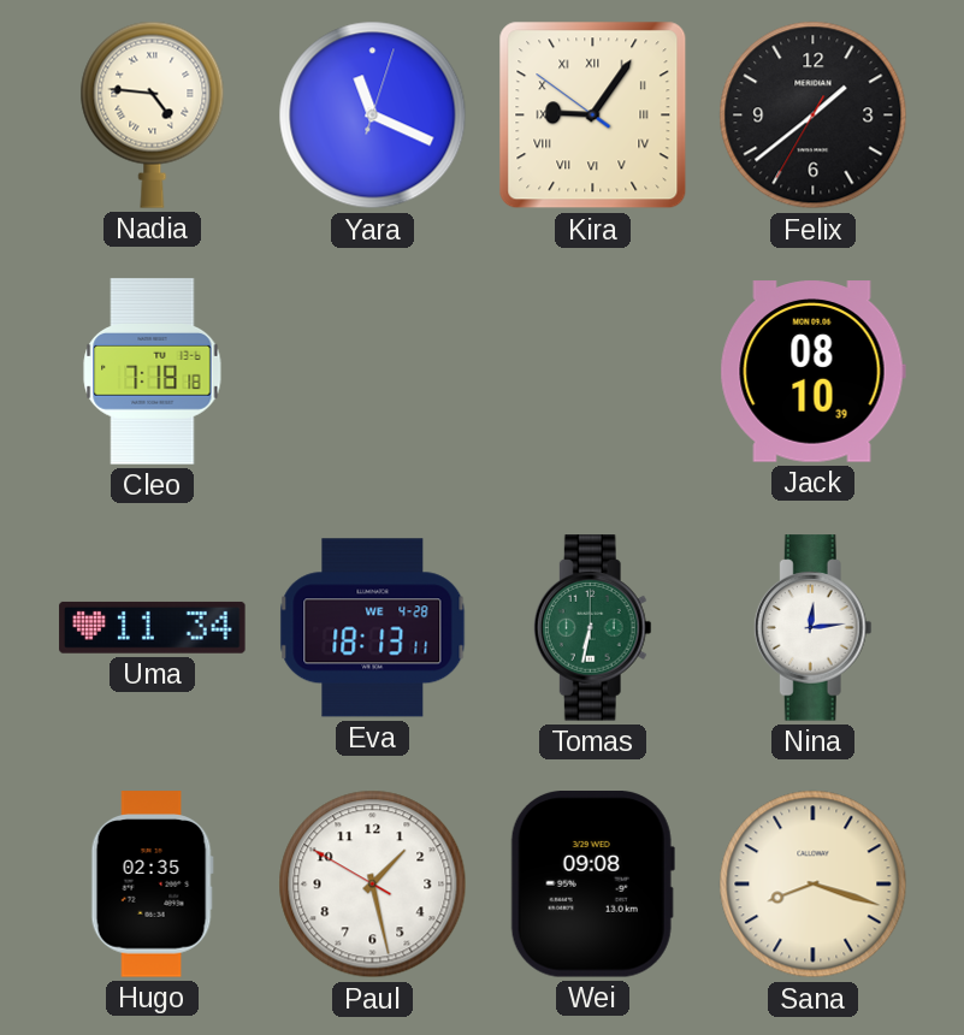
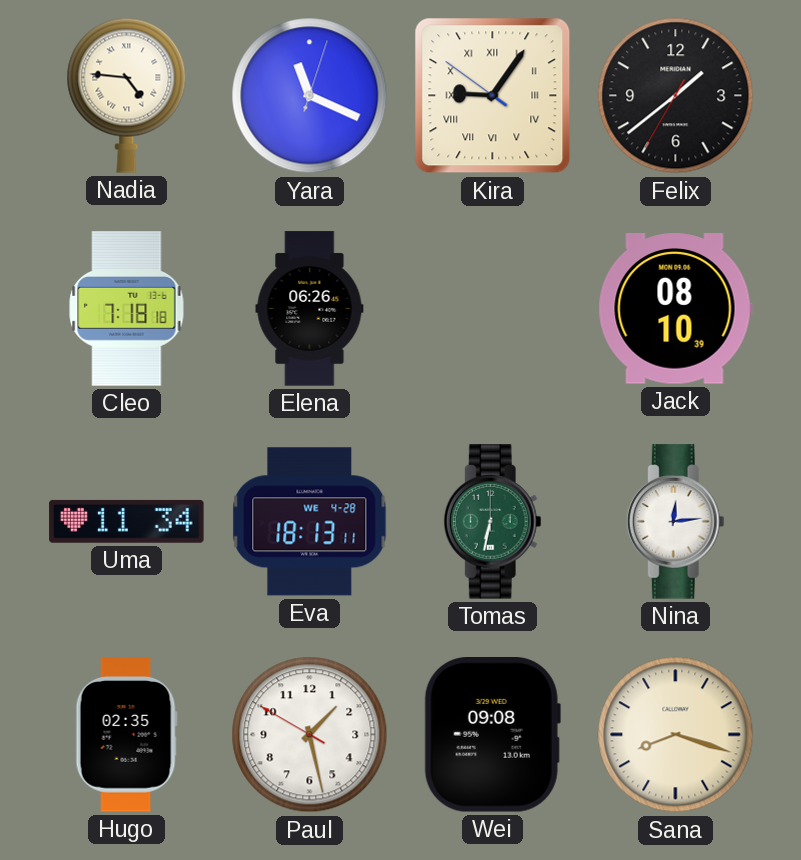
Elena: none -> 06:26
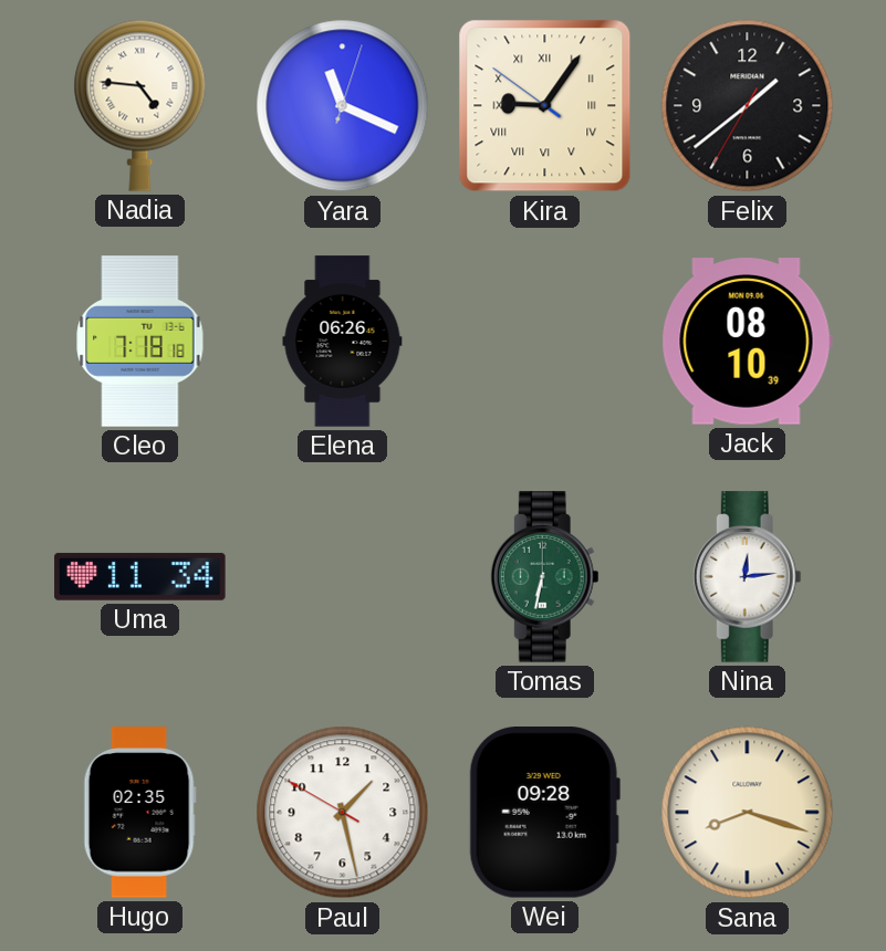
Eva: 18:13 -> none
Wei: 09:08 -> 09:28
